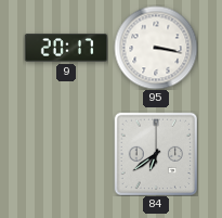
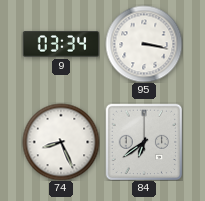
9: 20:17 -> 03:34
74: none -> 8:26
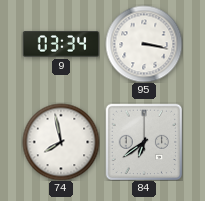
74: 8:26 -> 7:58
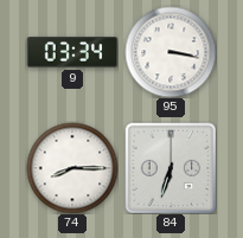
74: 7:58 -> 8:15
84: 6:39 -> 6:33
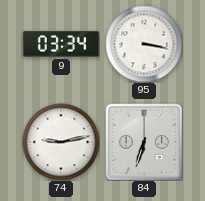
74: 8:15 -> 9:13
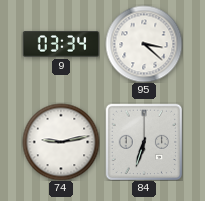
95: 3:17 -> 3:22
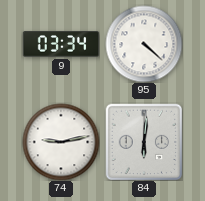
95: 3:22 -> 4:22
84: 6:33 -> 6:01
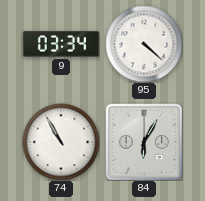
74: 9:13 -> 10:55
84: 6:01 -> 6:05
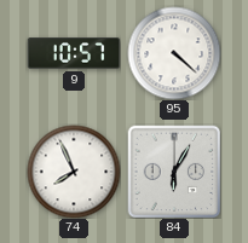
9: 03:34 -> 10:57
74: 10:55 -> 7:56
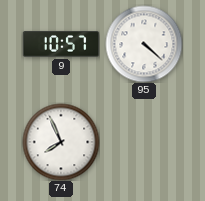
84: 6:05 -> none
